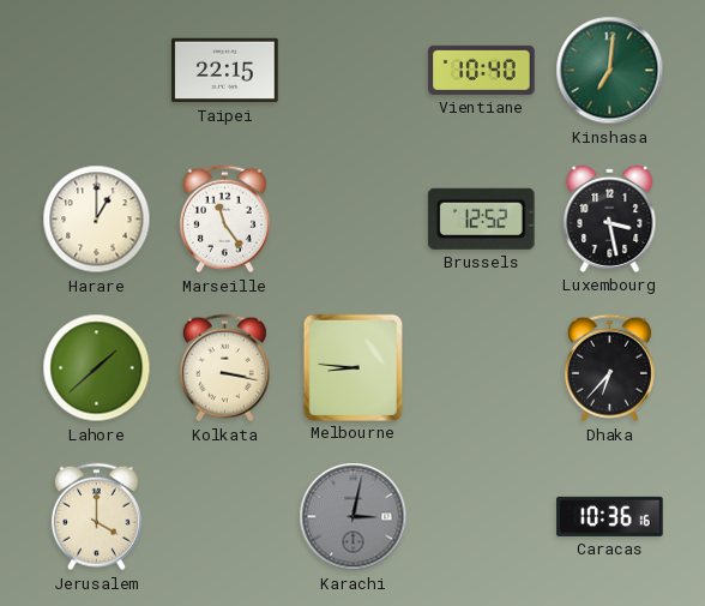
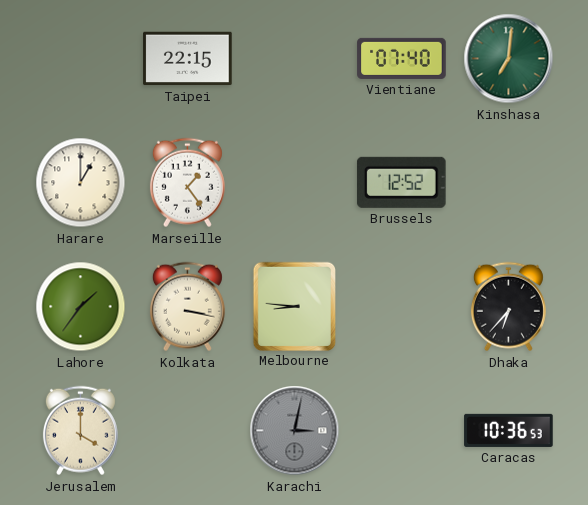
Vientiane: 10:40 -> 07:40
Marseille: 11:24 -> 1:24
Luxembourg: 3:28 -> none
Lahore: 1:38 -> 1:36
Caracas: 10:36:16 -> 10:36:53
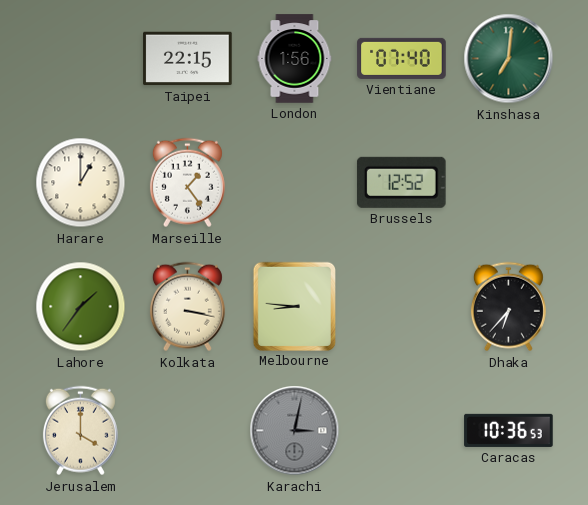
London: none -> 1:56
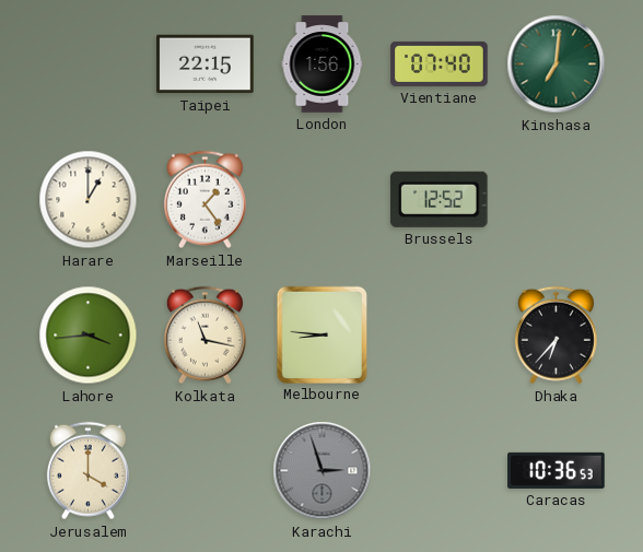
Lahore: 1:36 -> 3:44
Kolkata: 3:17 -> 11:17
Karachi: 3:02 -> 2:57
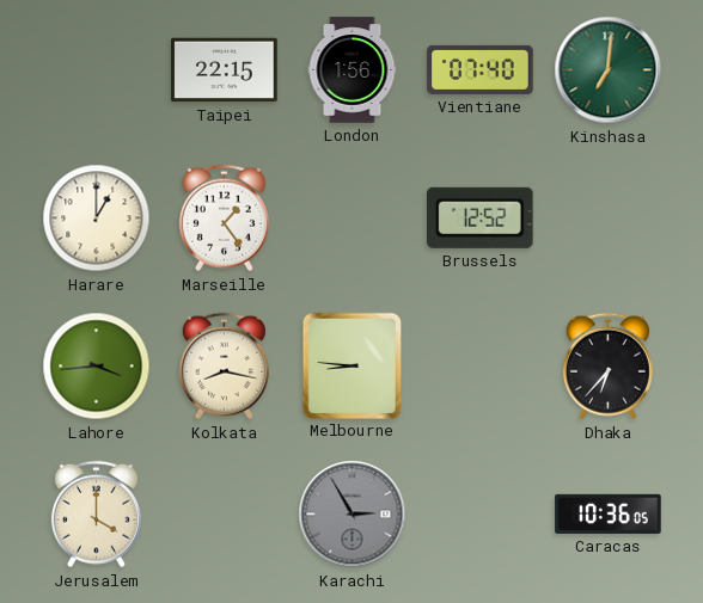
Kolkata: 11:17 -> 8:17
Karachi: 2:57 -> 2:55
Caracas: 10:36:53 -> 10:36:05
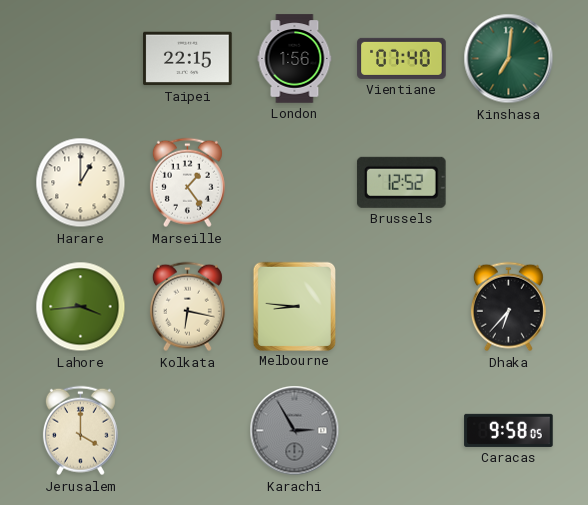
Kolkata: 8:17 -> 6:17
Caracas: 10:36 -> 9:58
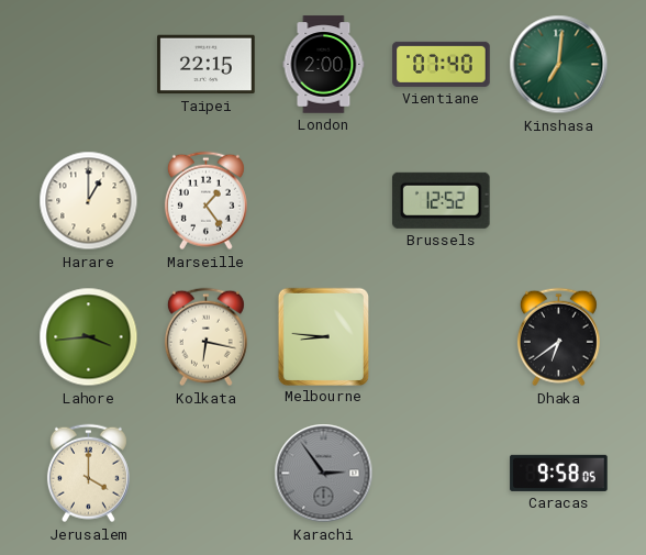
London: 1:56 -> 2:00
Dhaka: 6:37 -> 6:39
Karachi: 2:55 -> 2:54
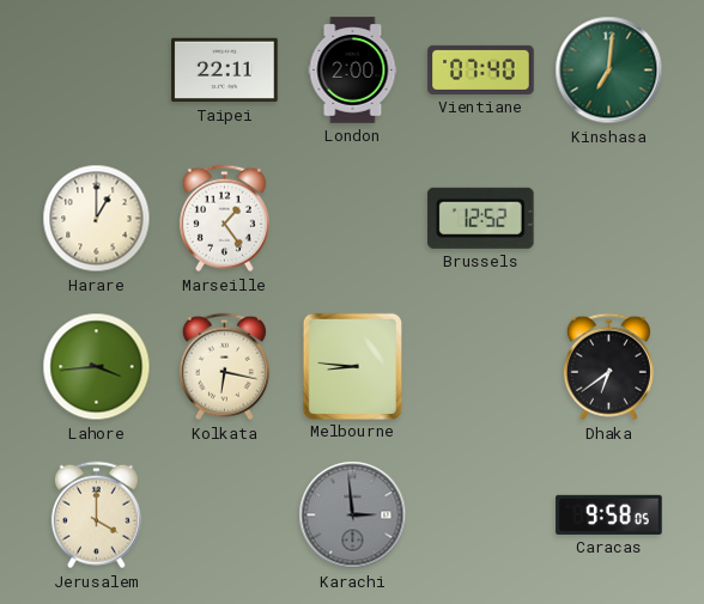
Taipei: 22:15 -> 22:11
Karachi: 2:54 -> 2:59
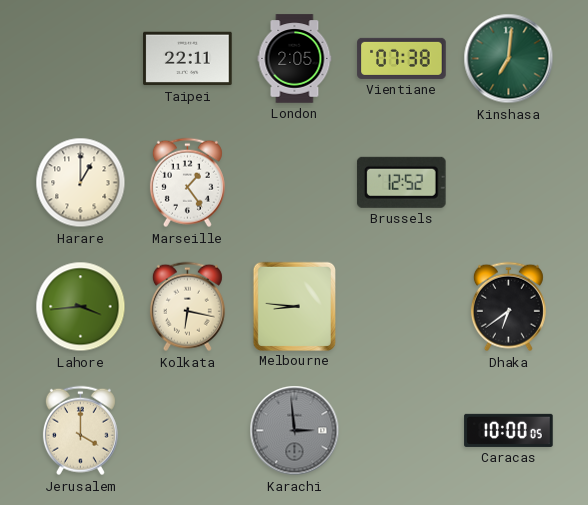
London: 2:00 -> 2:05
Vientiane: 07:40 -> 07:38
Caracas: 9:58 -> 10:00
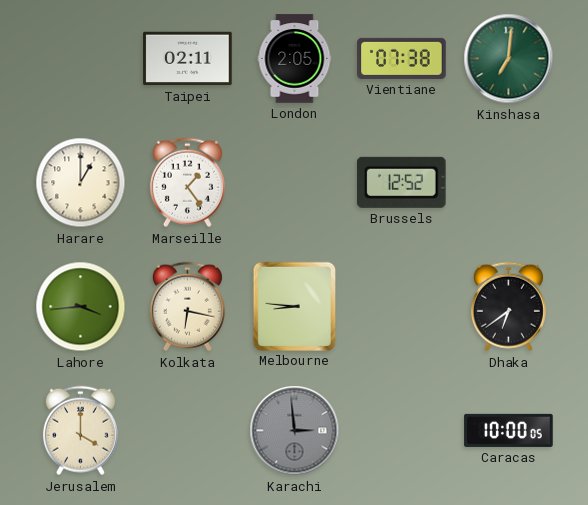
Taipei: 22:11 -> 02:11
